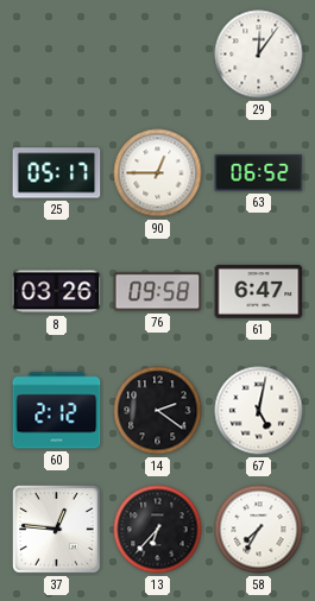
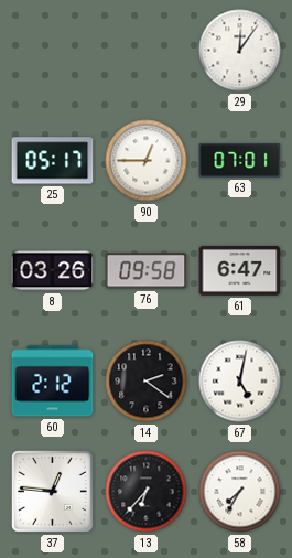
63: 06:52 -> 07:01
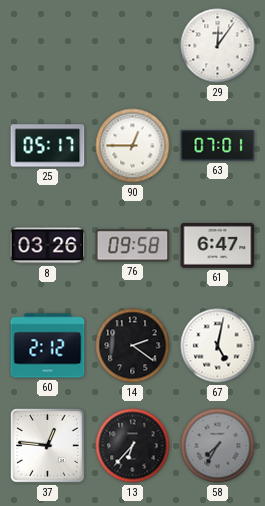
58 dial: white -> grey
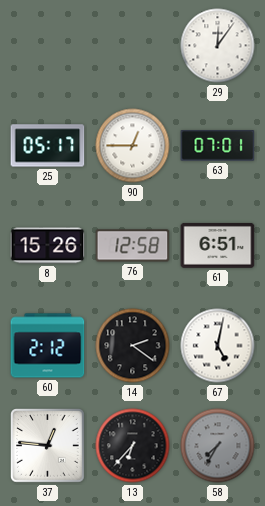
8: 03:26 -> 15:26
76: 09:58 -> 12:58
61: 6:47 -> 6:51
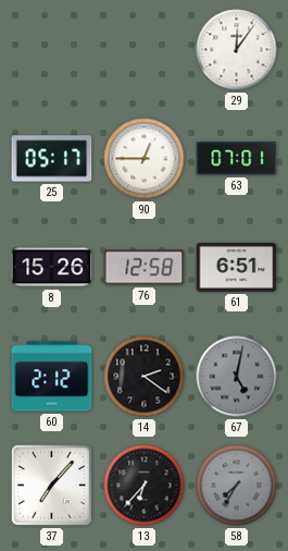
67 dial: white -> grey
37: 12:46 -> 7:07
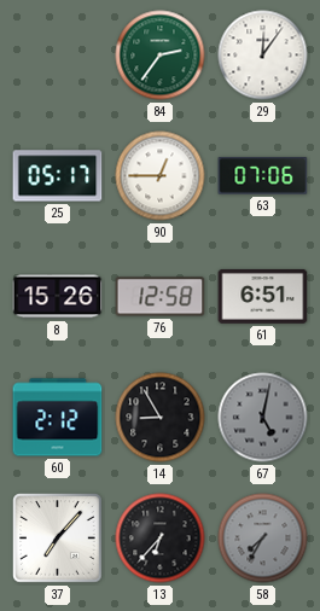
84: none -> 2:36
63: 07:01 -> 07:06
14: 2:21 -> 8:55
